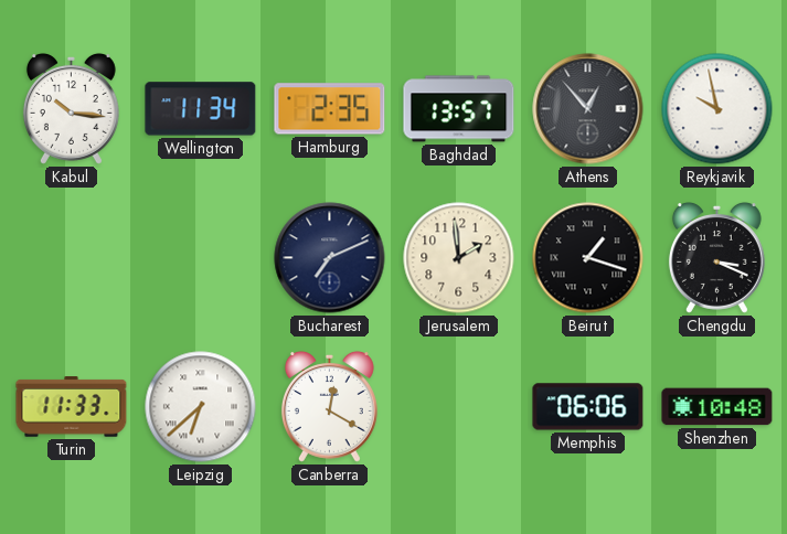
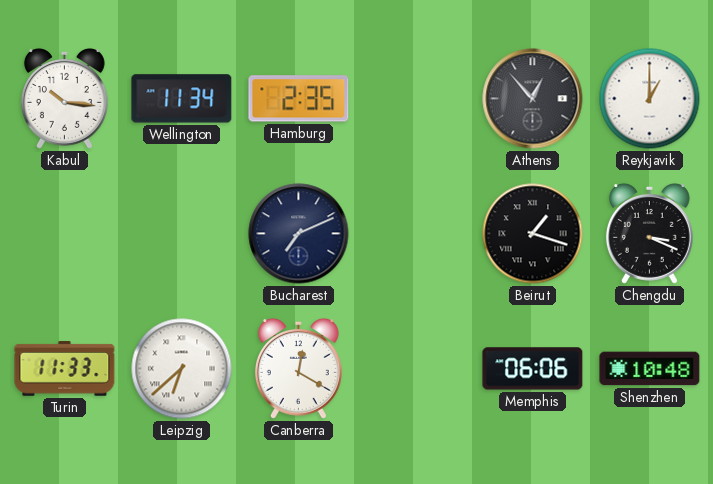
Baghdad: 13:57 -> none
Reykjavik: 9:58 -> 1:00
Jerusalem: 1:59 -> none
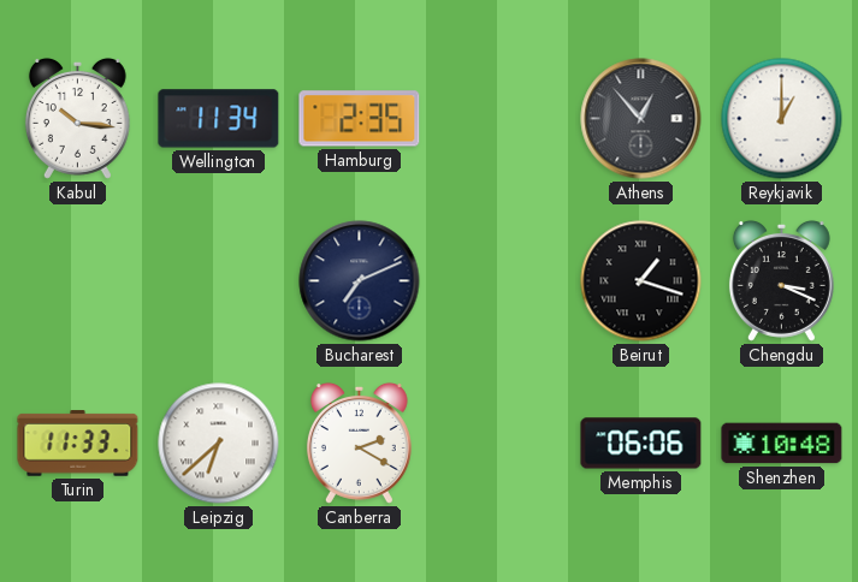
Canberra: 12:20 -> 2:20
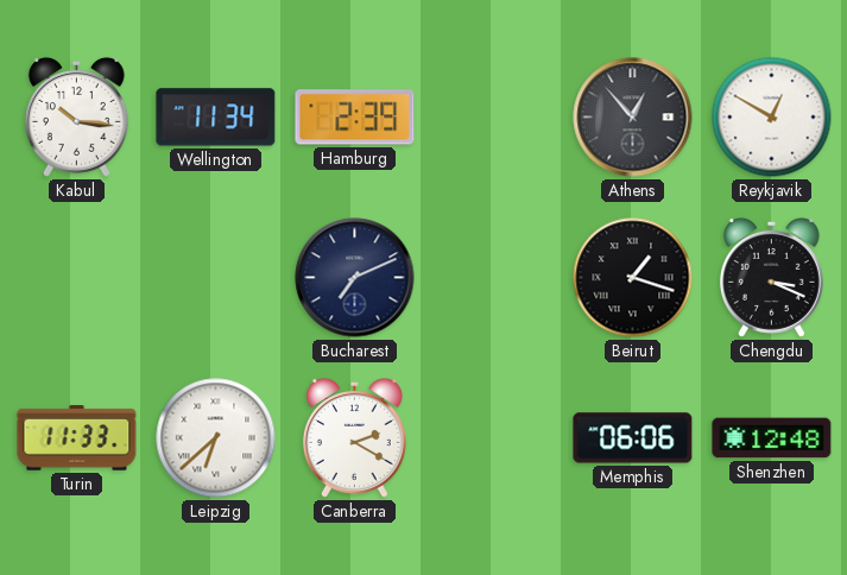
Hamburg: 2:35 -> 2:39
Reykjavik: 1:00 -> 12:50
Shenzhen: 10:48 -> 12:48
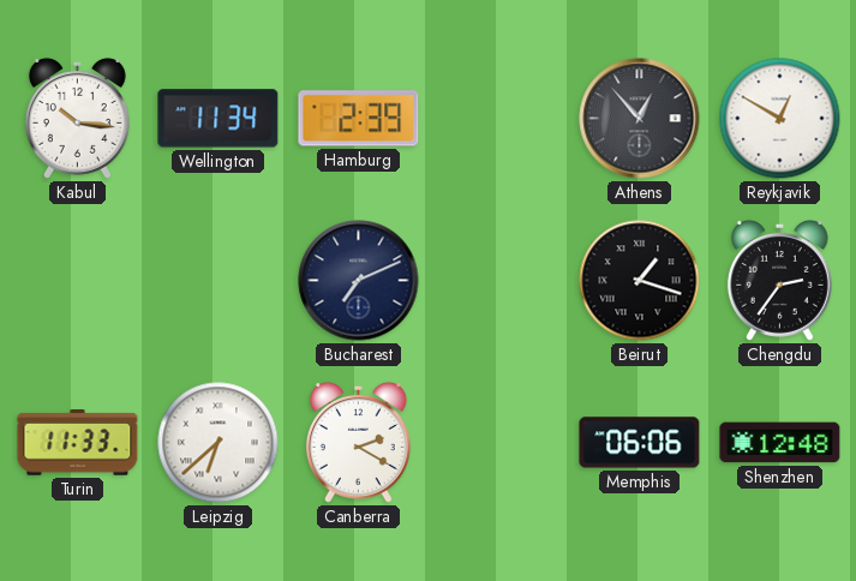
Chengdu: 3:19 -> 2:36
